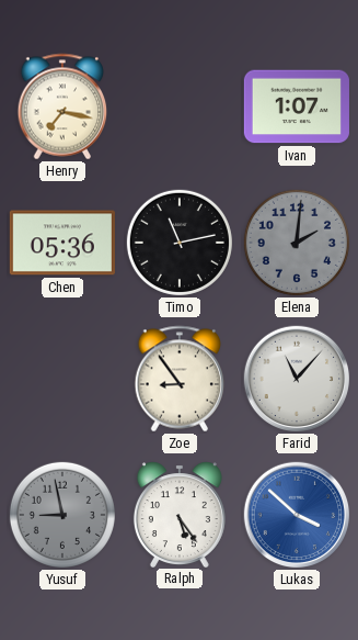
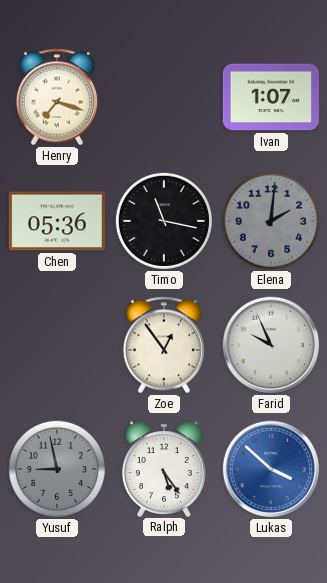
Henry: 7:17 -> 7:18
Timo: 11:13 -> 11:17
Zoe: 8:54 -> 12:54
Farid: 11:07 -> 9:56
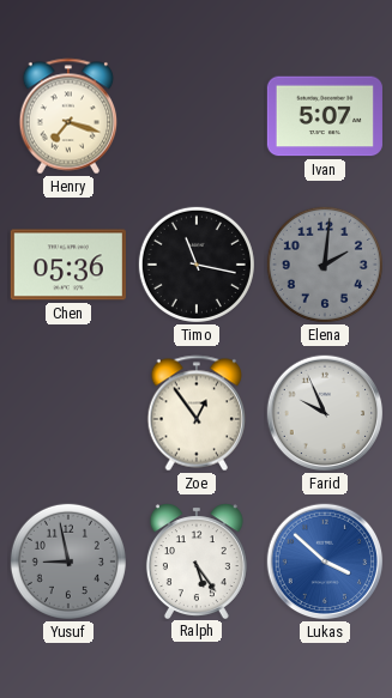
Ivan: 1:07 -> 5:07
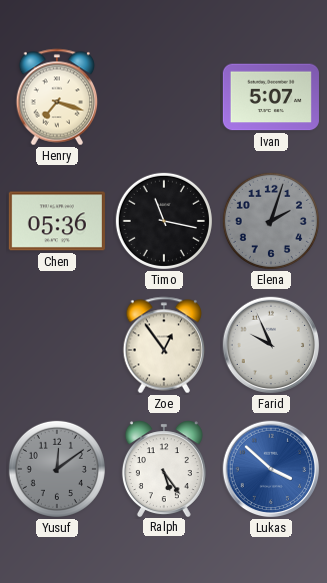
Elena: 2:01 -> 2:03
Yusuf: 8:58 -> 12:09
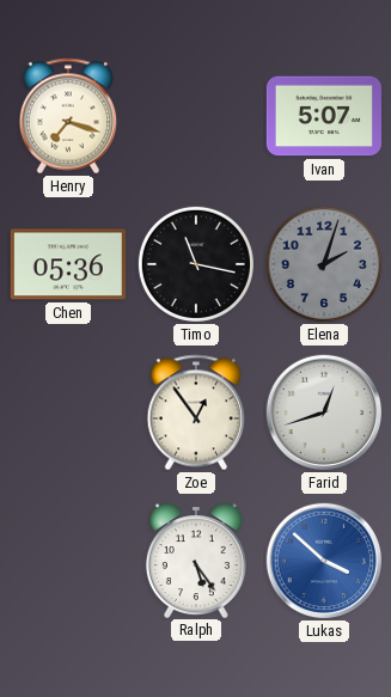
Farid: 9:56 -> 12:42
Yusuf: 12:09 -> none
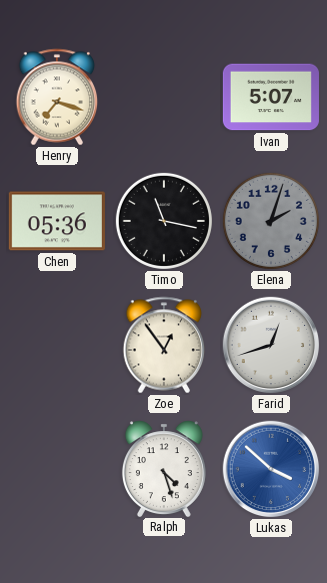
Ralph: 5:24 -> 4:27
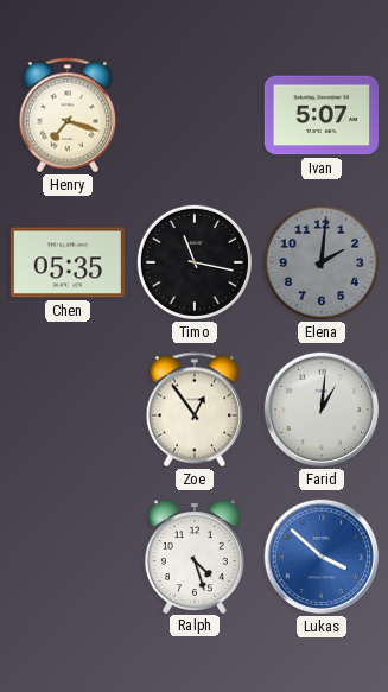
Chen: 05:36 -> 05:35
Elena: 2:03 -> 2:01
Farid: 12:42 -> 1:01
